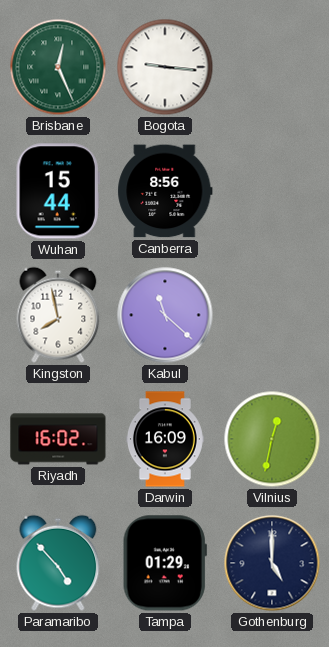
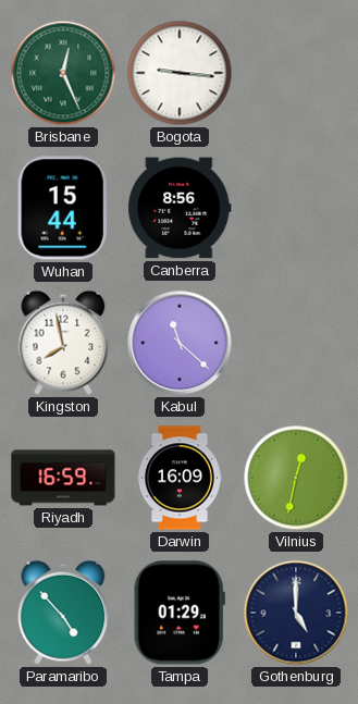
Riyadh: 16:02 -> 16:59
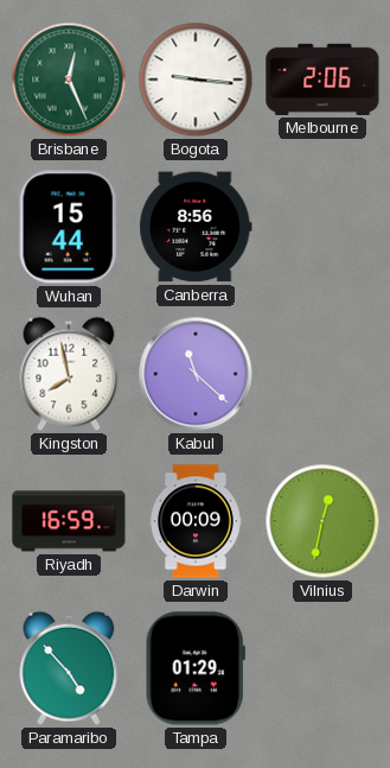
Melbourne: none -> 2:06
Darwin: 16:09 -> 00:09
Gothenburg: 5:00 -> none
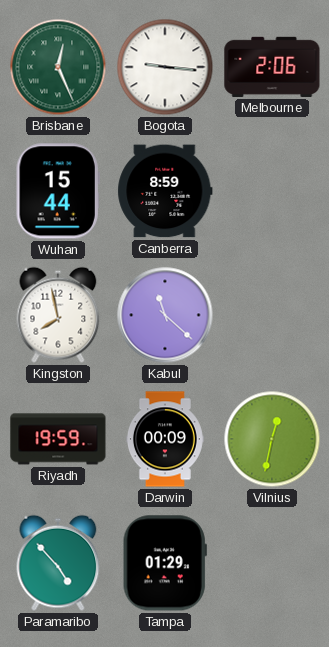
Canberra: 8:56 -> 8:59
Riyadh: 16:59 -> 19:59
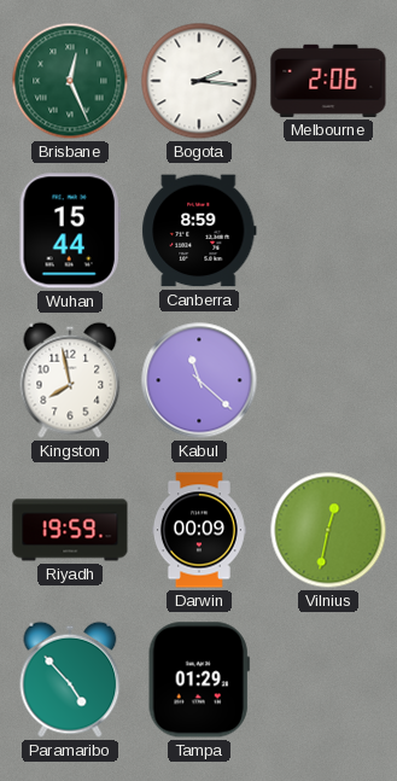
Bogota: 9:16 -> 2:16
